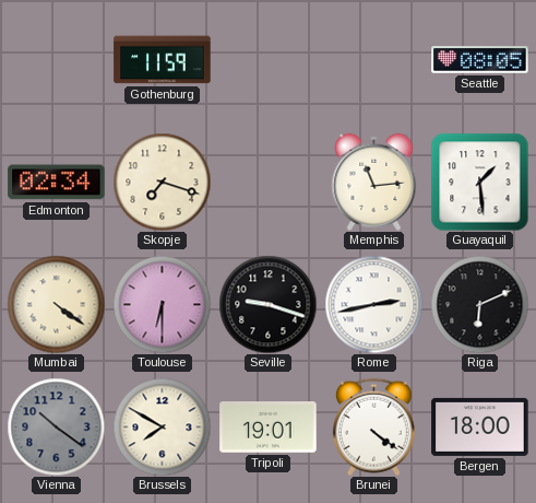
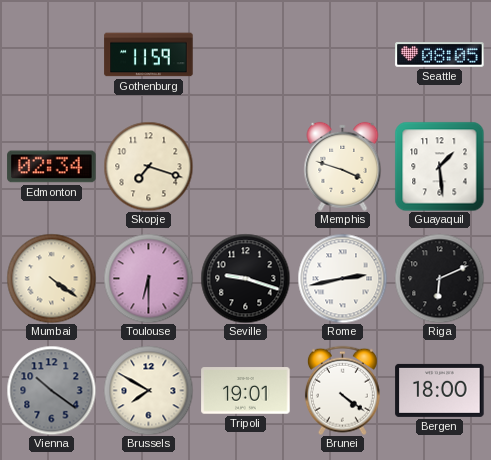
Memphis: 11:14 -> 3:48
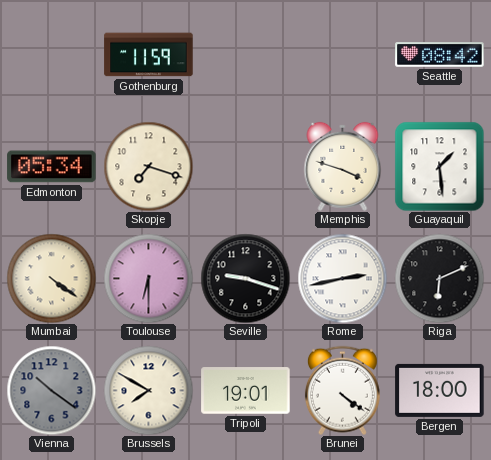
Seattle: 08:05 -> 08:42
Edmonton: 02:34 -> 05:34
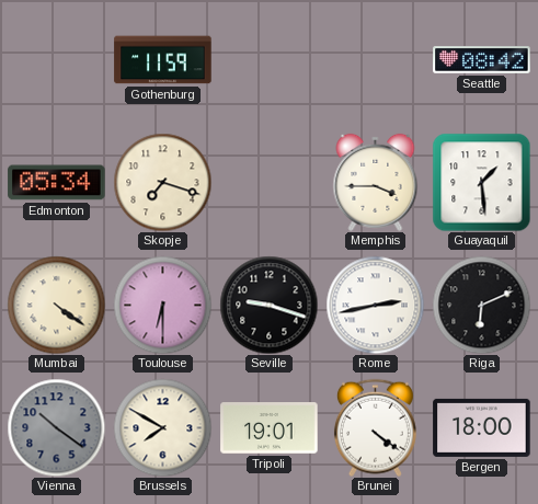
Memphis: 3:48 -> 3:45
